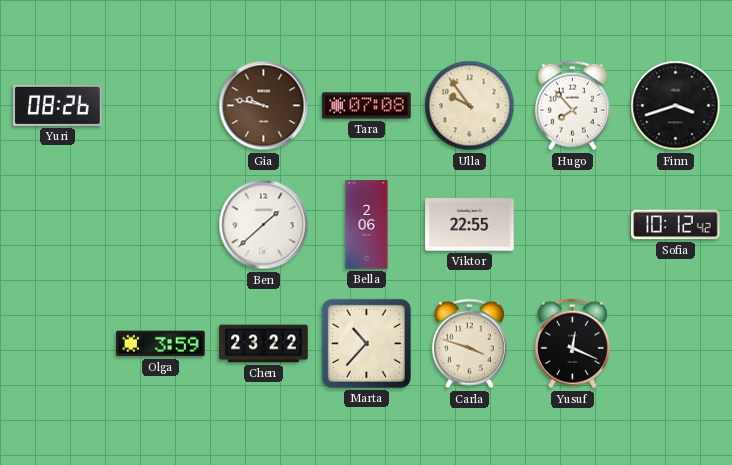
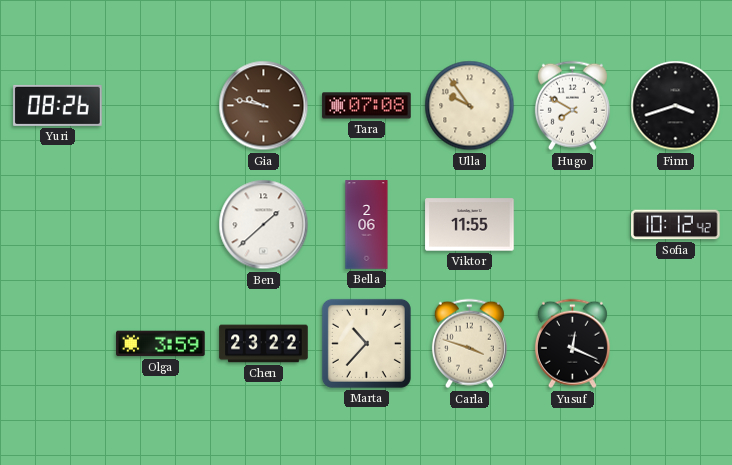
Hugo: 7:53 -> 7:50
Viktor: 22:55 -> 11:55
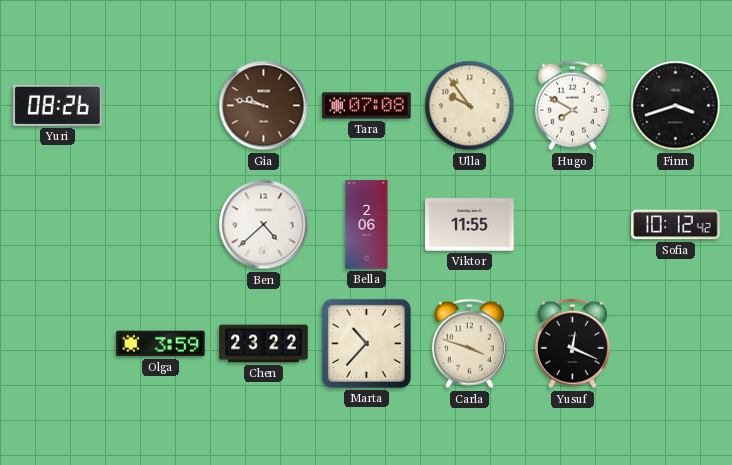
Ben: 1:38 -> 4:38
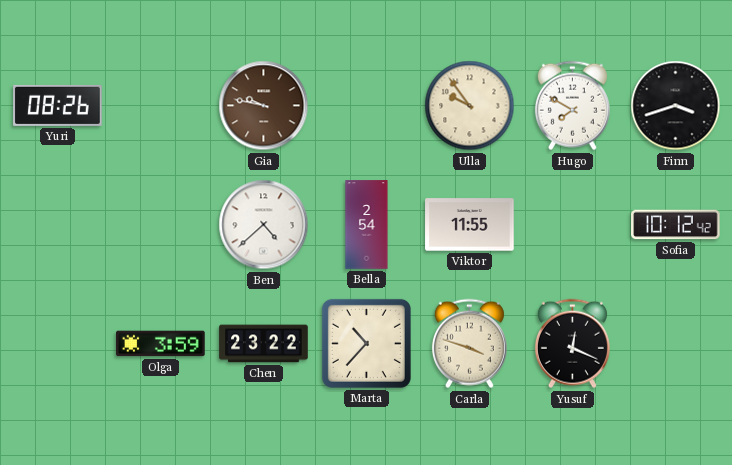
Tara: 07:08 -> none
Bella: 2:06 -> 2:54
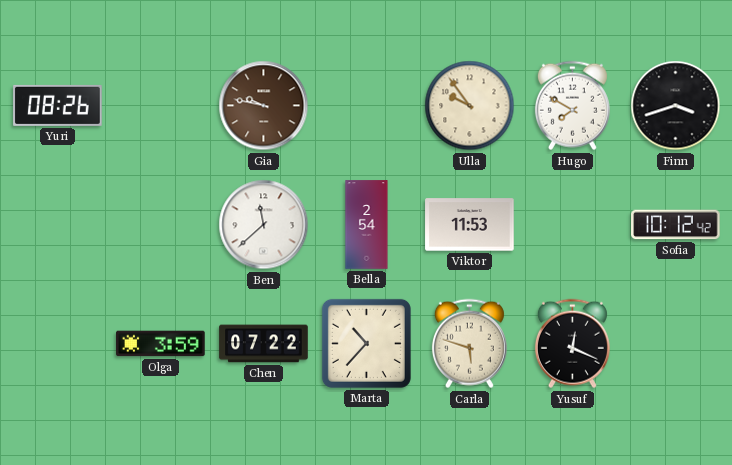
Ben: 4:38 -> 11:38
Viktor: 11:55 -> 11:53
Chen: 23:22 -> 07:22
Carla: 3:48 -> 5:48
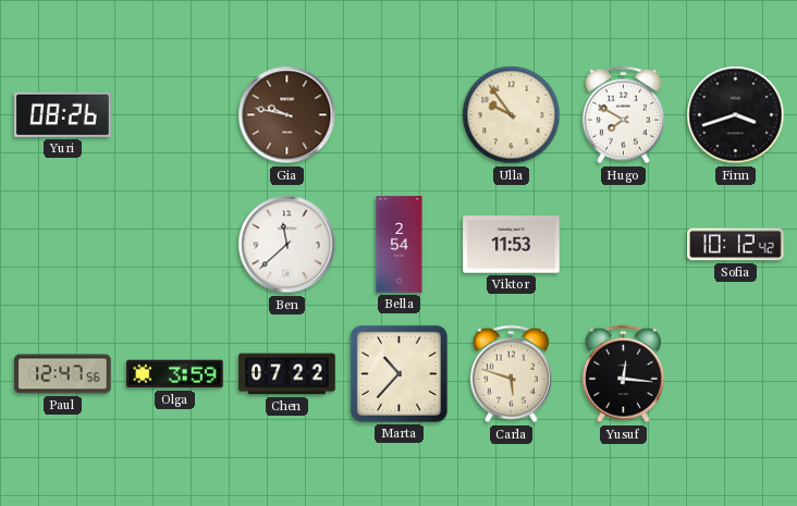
Paul: none -> 12:47
Yusuf: 12:19 -> 12:16
